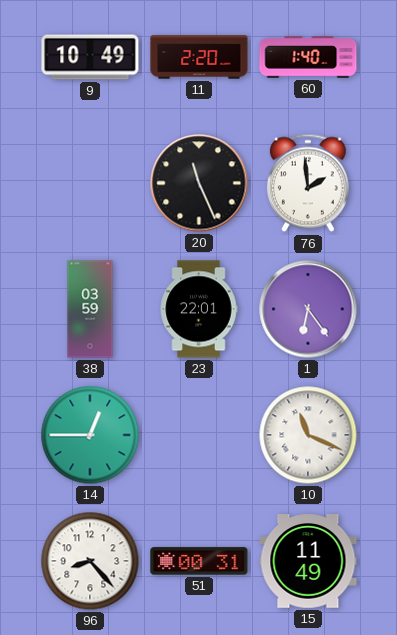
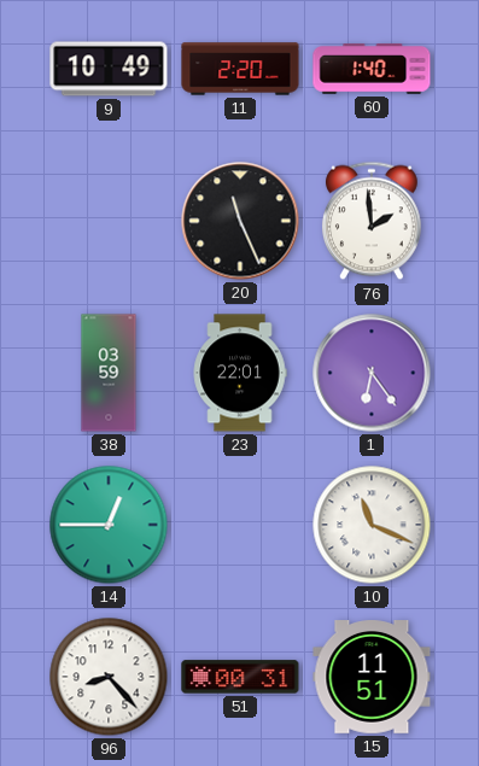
15: 11:49 -> 11:51
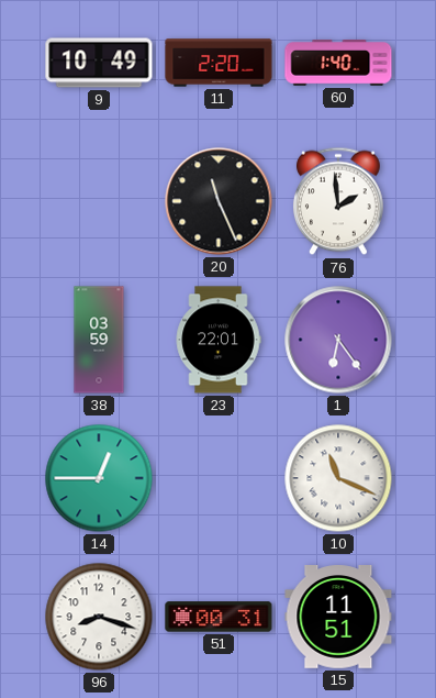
96: 8:23 -> 8:18
